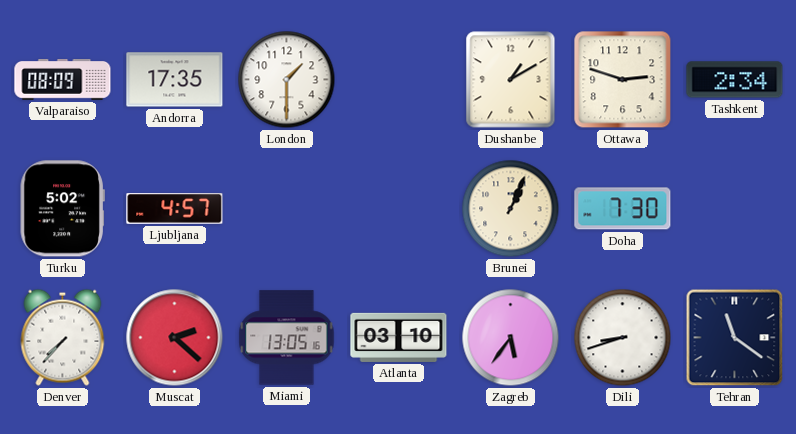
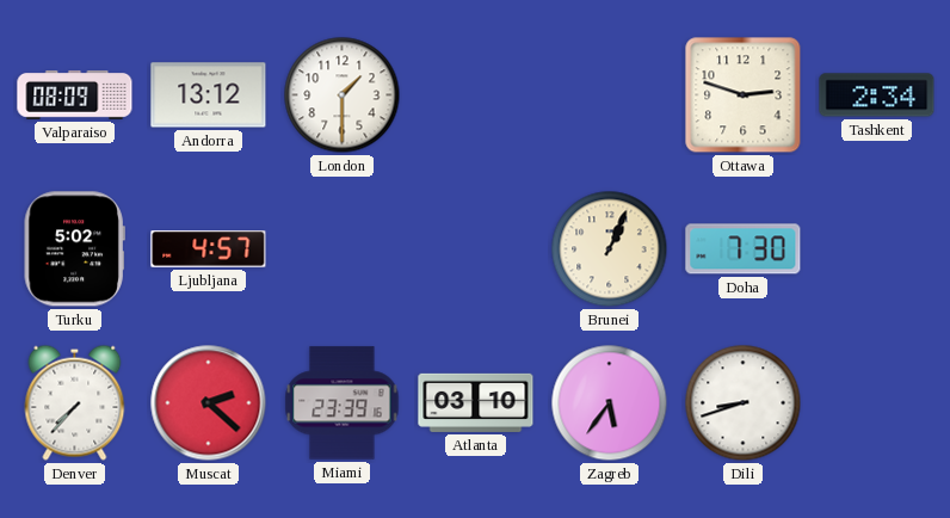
Andorra: 17:35 -> 13:12
Dushanbe: 1:10 -> none
Miami: 13:05 -> 23:39
Tehran: 11:21 -> none
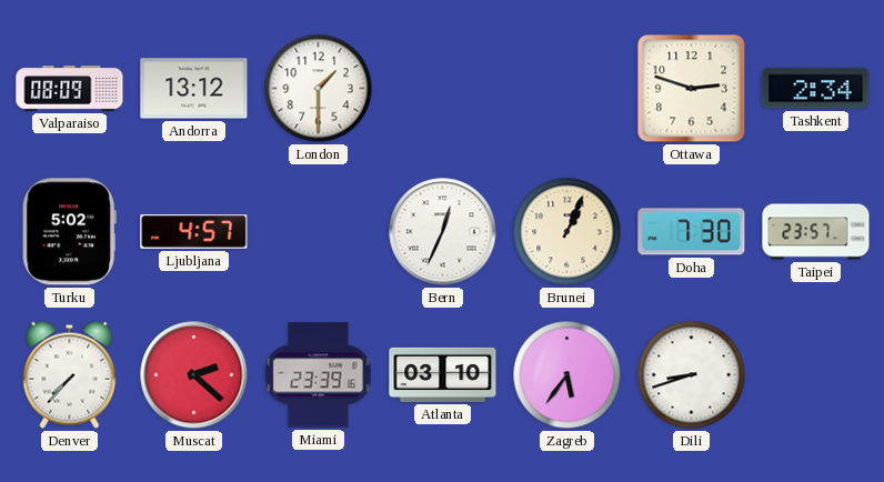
Bern: none -> 12:34
Taipei: none -> 23:57
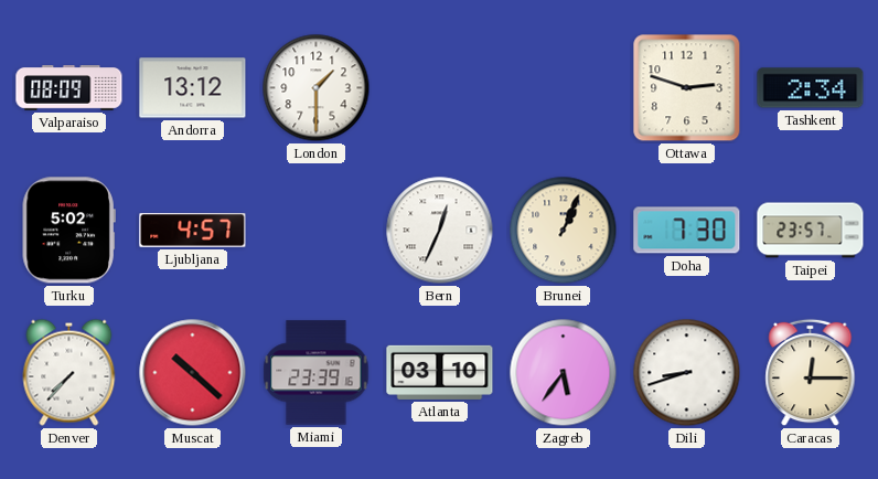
Muscat: 2:22 -> 10:22
Caracas: none -> 12:15
